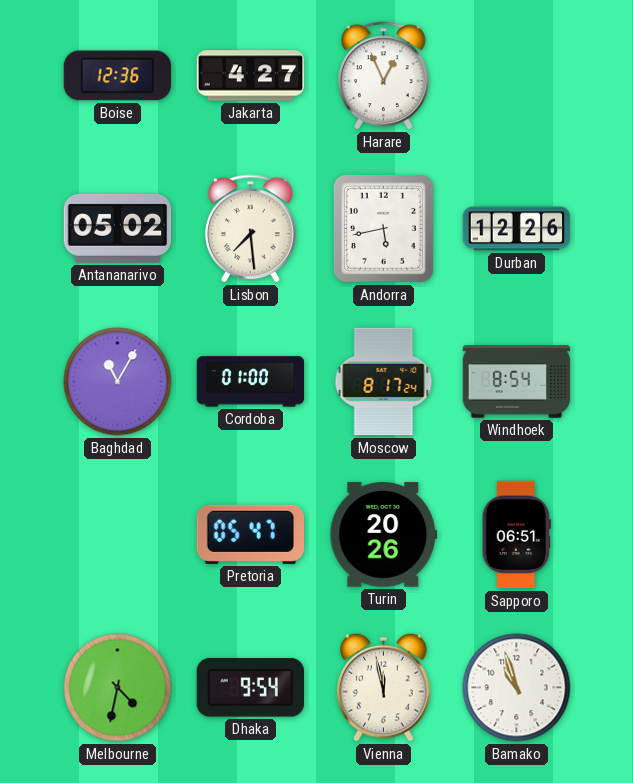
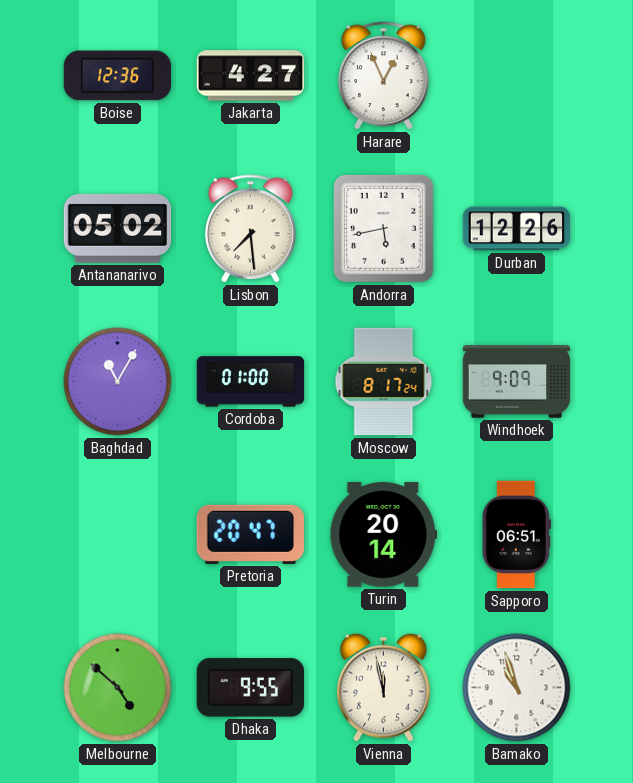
Windhoek: 8:54 -> 9:09
Pretoria: 05:47 -> 20:47
Turin: 20:26 -> 20:14
Melbourne: 4:32 -> 4:52
Dhaka: 9:54 -> 9:55
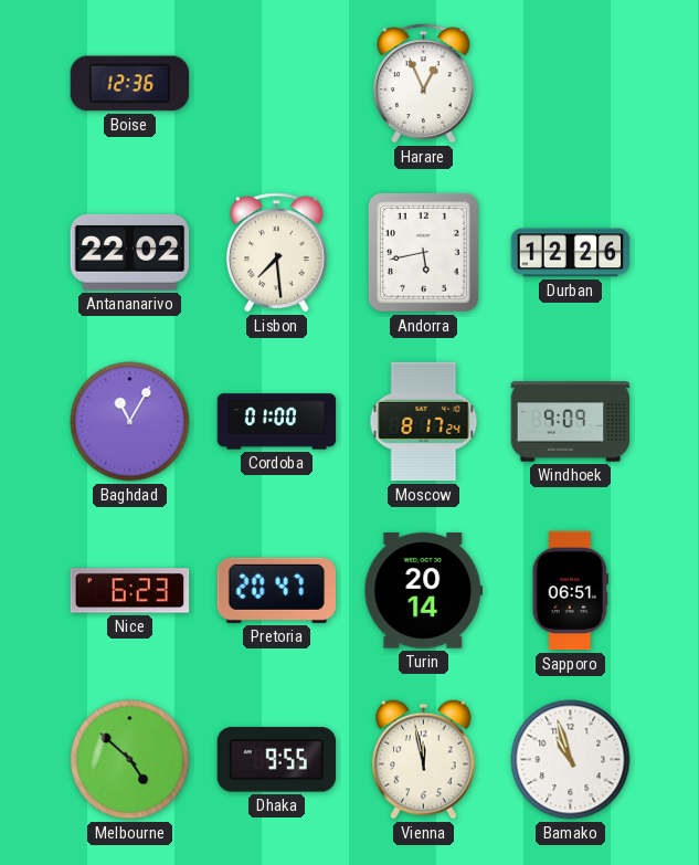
Jakarta: 4:27 -> none
Antananarivo: 05:02 -> 22:02
Nice: none -> 6:23
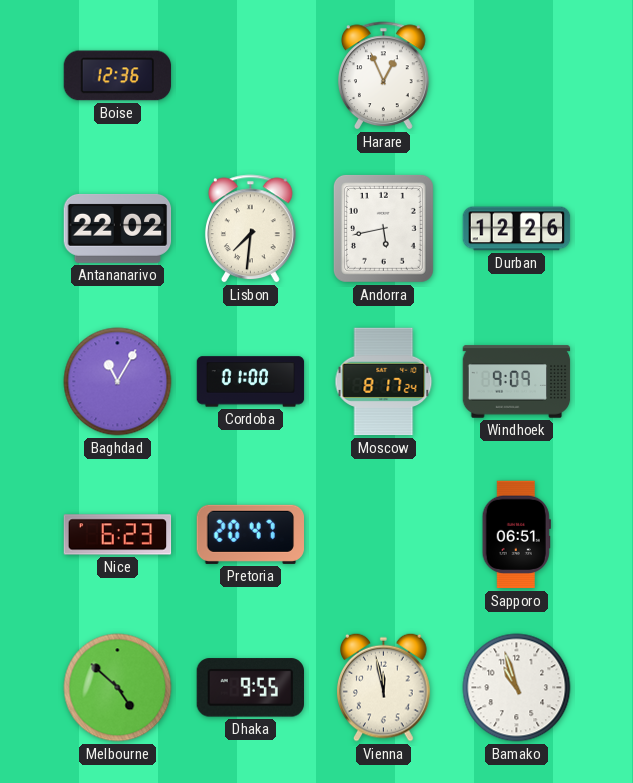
Lisbon: 7:29 -> 7:31
Turin: 20:14 -> none
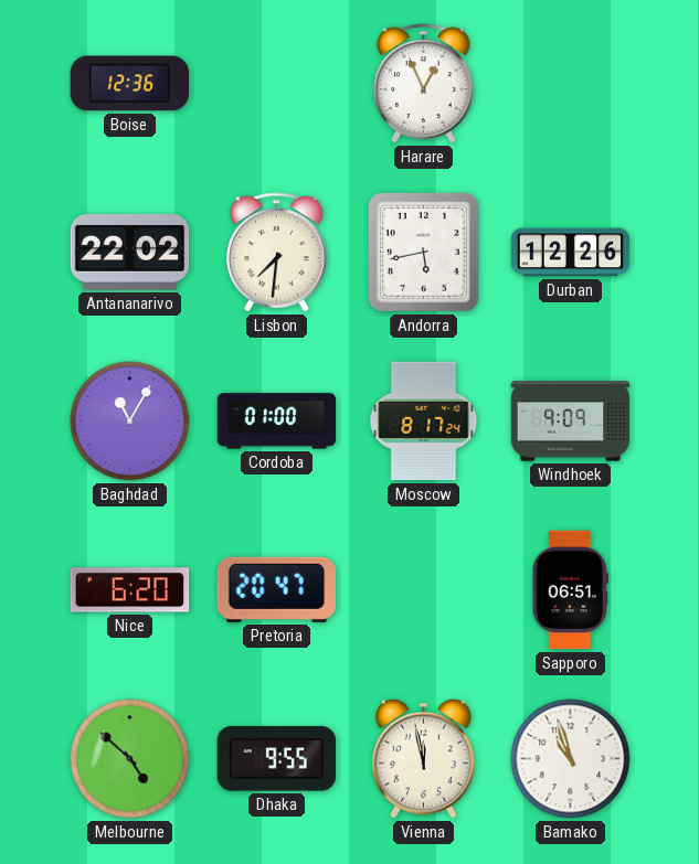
Nice: 6:23 -> 6:20
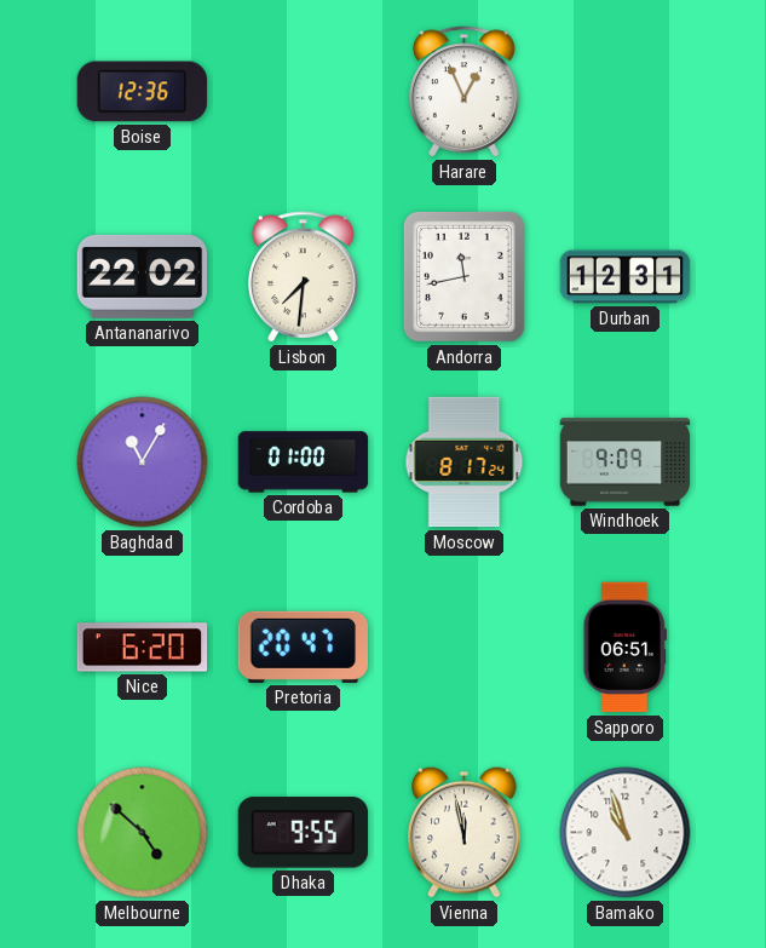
Andorra: 5:43 -> 11:43
Durban: 12:26 -> 12:31
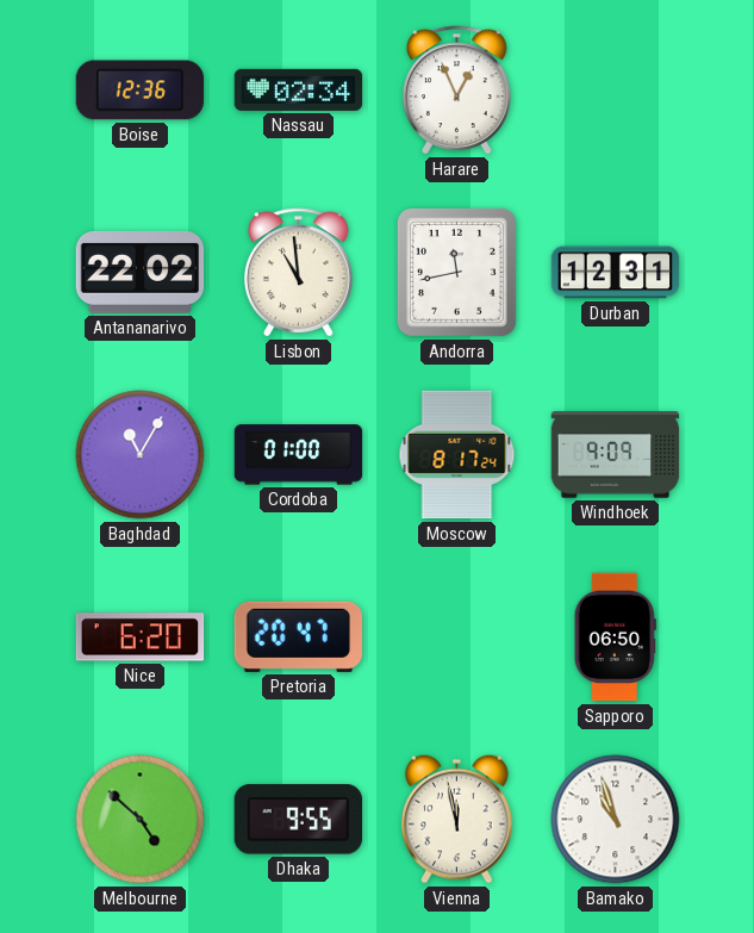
Nassau: none -> 02:34
Lisbon: 7:31 -> 10:59
Sapporo: 06:51 -> 06:50
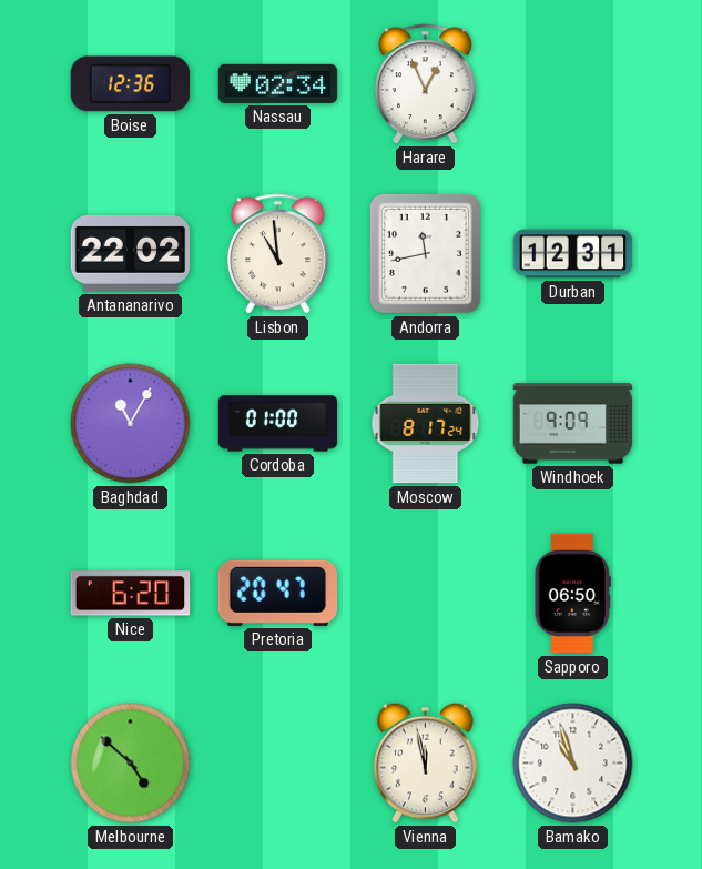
Dhaka: 9:55 -> none
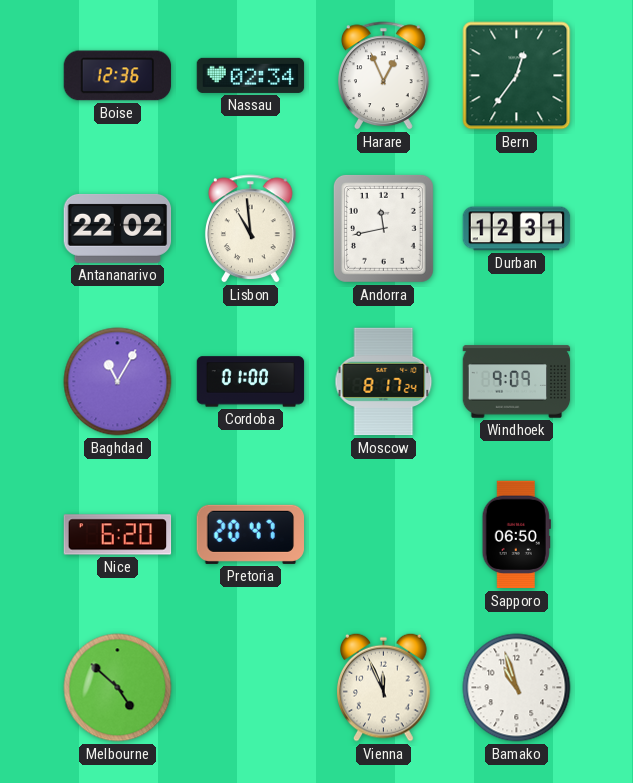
Bern: none -> 12:36
Vienna: 11:58 -> 11:56
